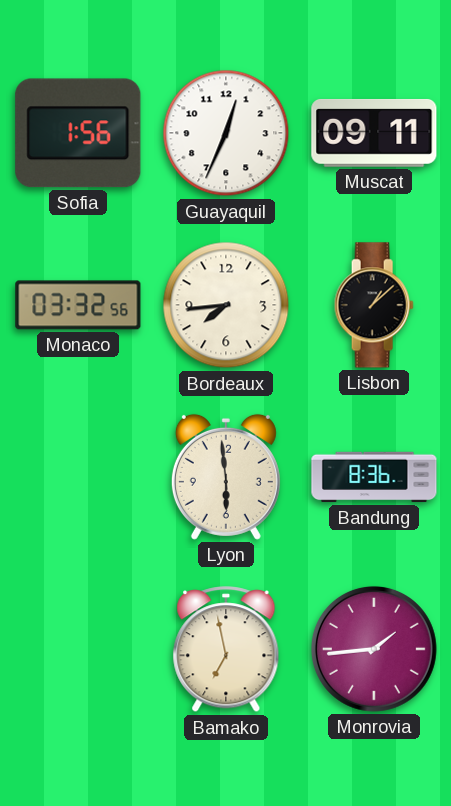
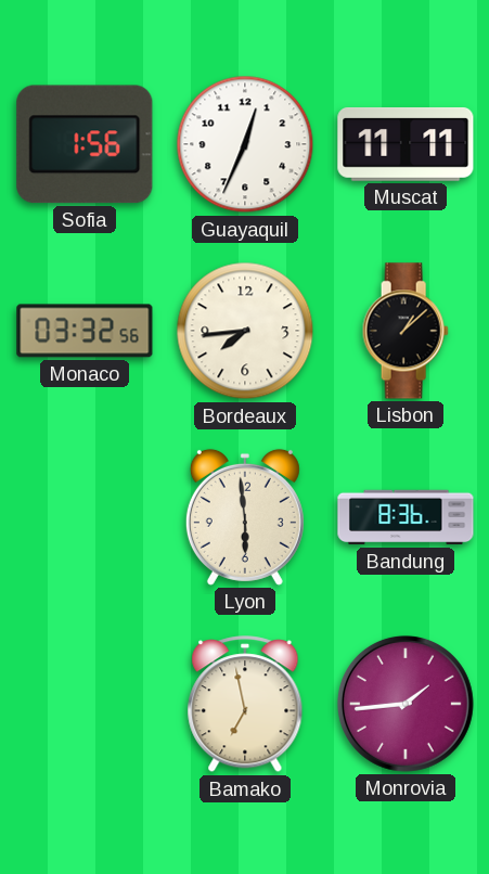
Muscat: 09:11 -> 11:11
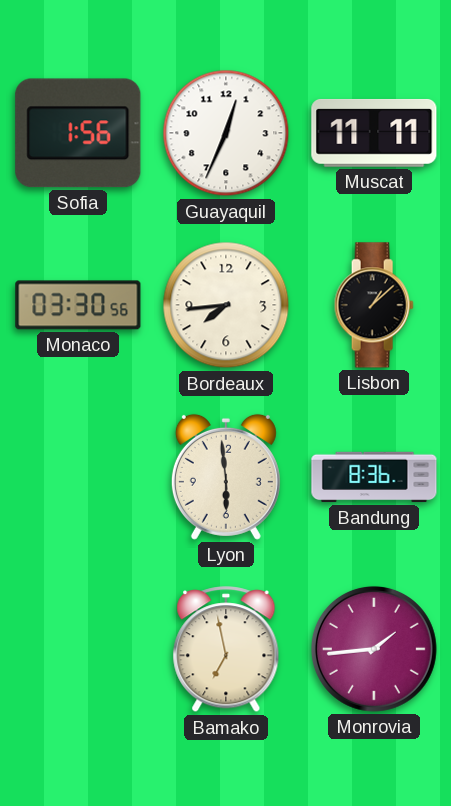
Monaco: 03:32 -> 03:30
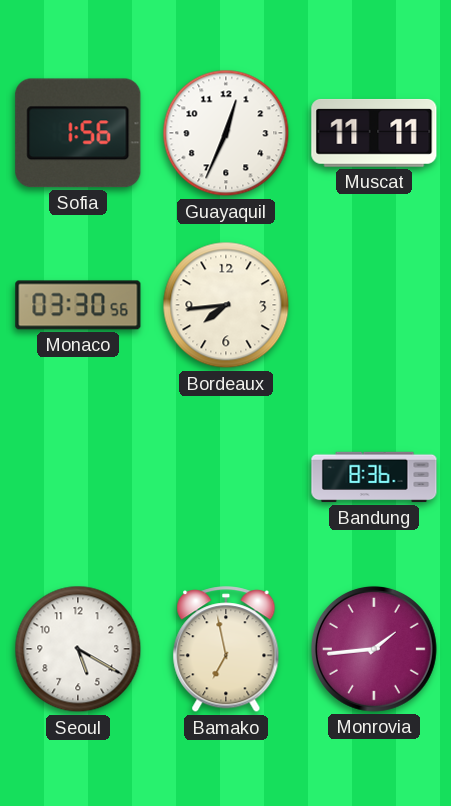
Lisbon: 1:08 -> none
Lyon: 5:59 -> none
Seoul: none -> 5:20
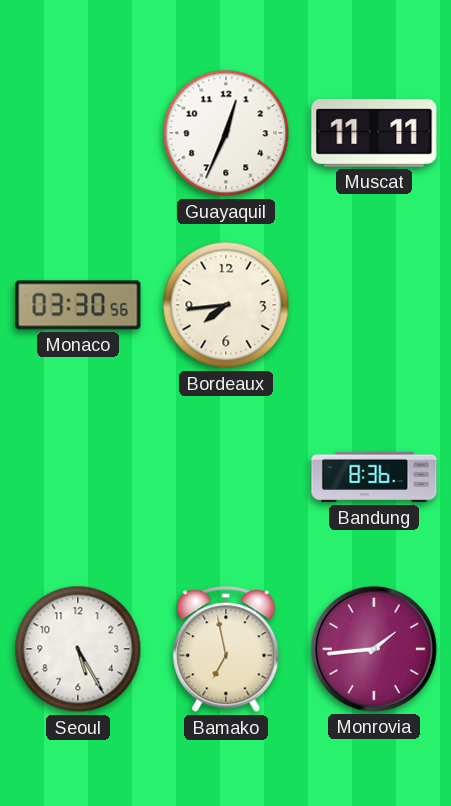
Sofia: 1:56 -> none
Seoul: 5:20 -> 5:25
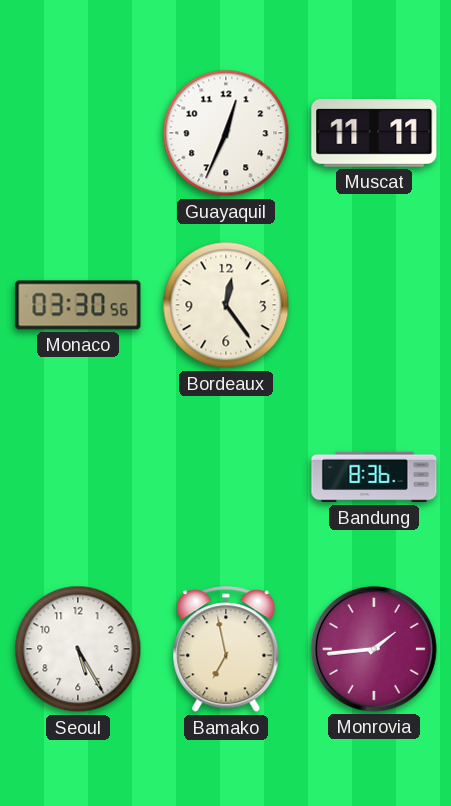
Bordeaux: 7:44 -> 12:24
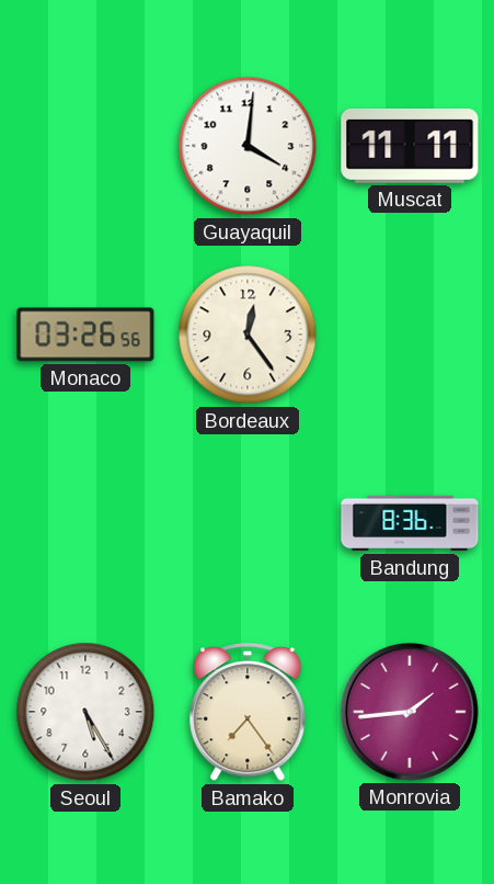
Guayaquil: 12:34 -> 4:01
Monaco: 03:30 -> 03:26
Bamako: 6:58 -> 7:24
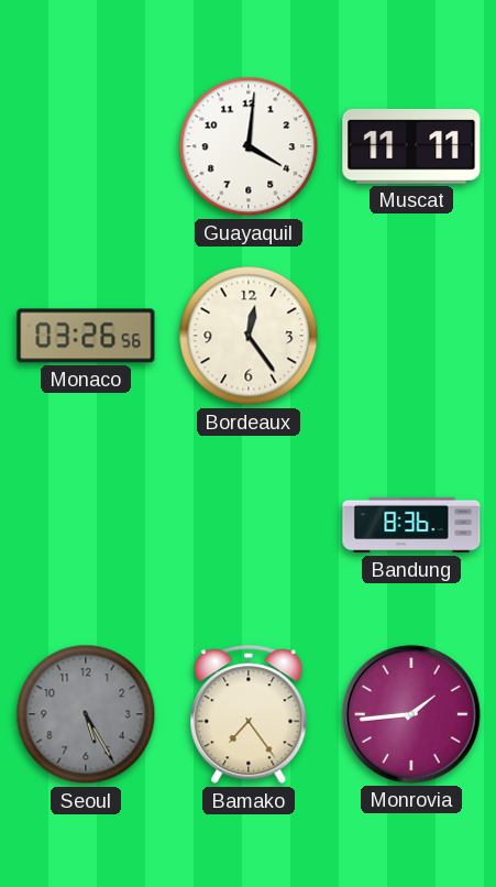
Seoul dial: white -> grey
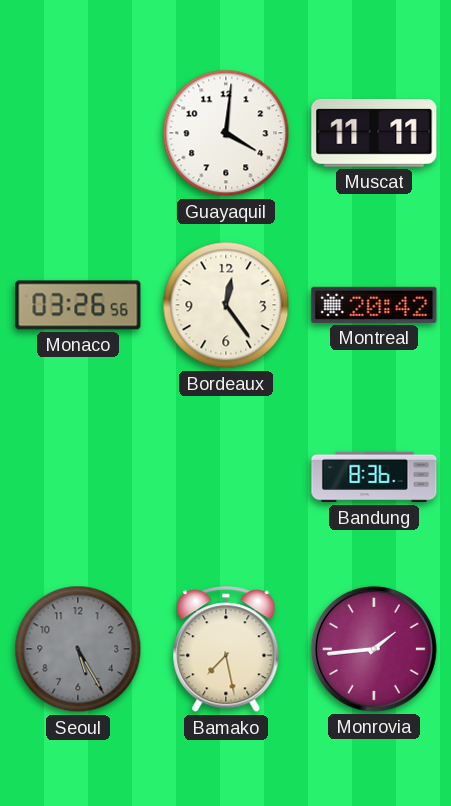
Montreal: none -> 20:42
Bamako: 7:24 -> 7:28
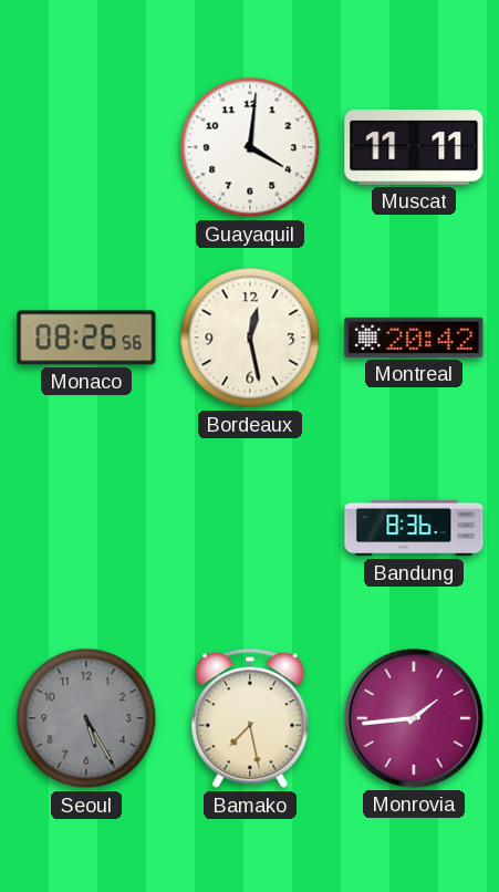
Monaco: 03:26 -> 08:26
Bordeaux: 12:24 -> 12:28
